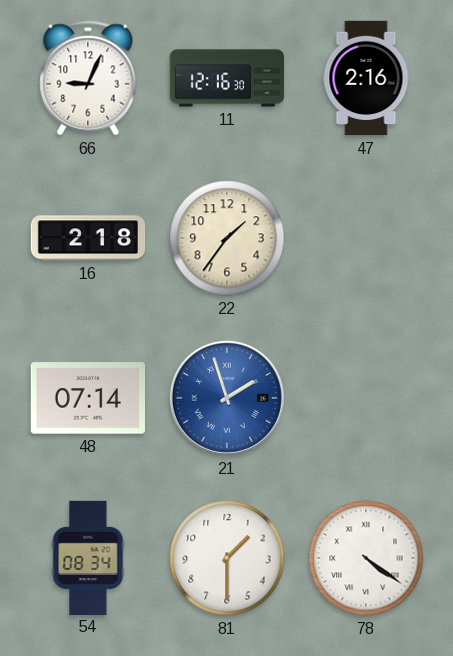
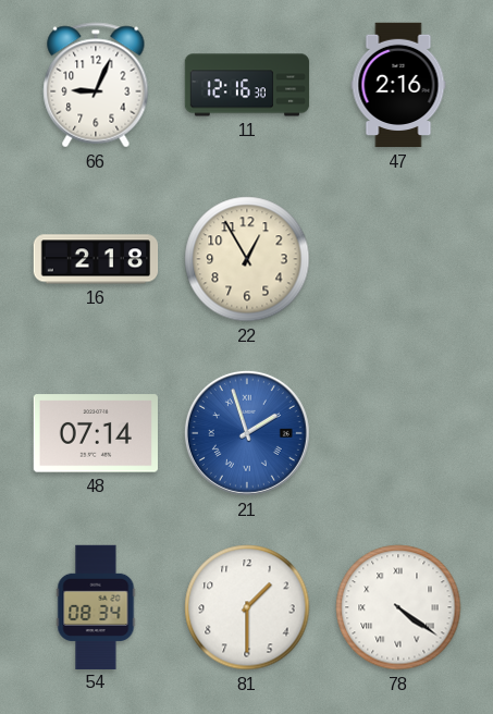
22: 1:36 -> 12:55
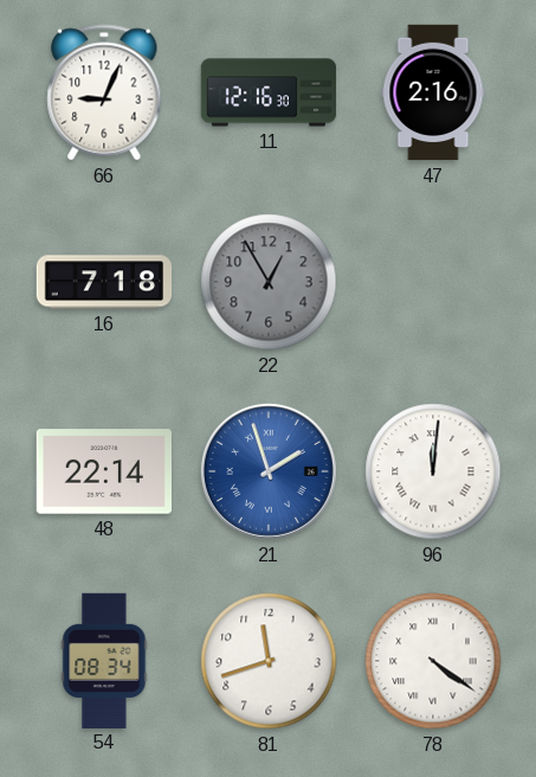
16: 2:18 -> 7:18
22 dial: cream -> grey
48: 07:14 -> 22:14
96: none -> 12:01
81: 1:30 -> 11:42
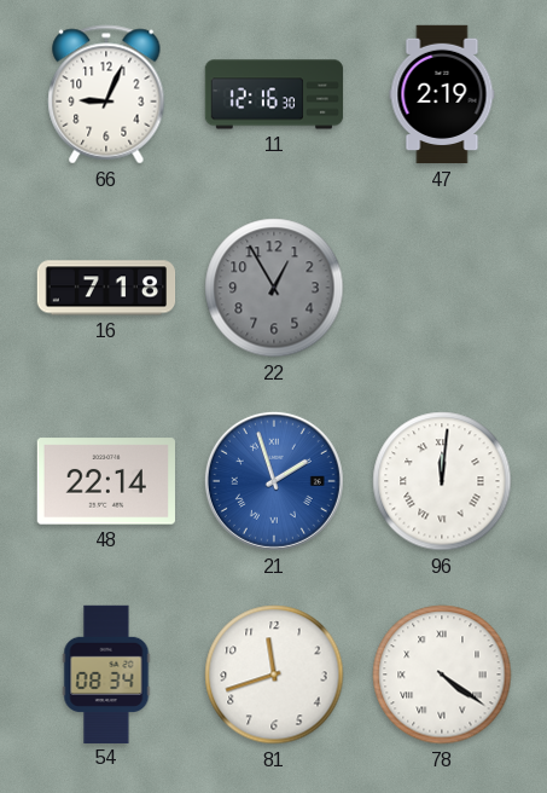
47: 2:16 -> 2:19
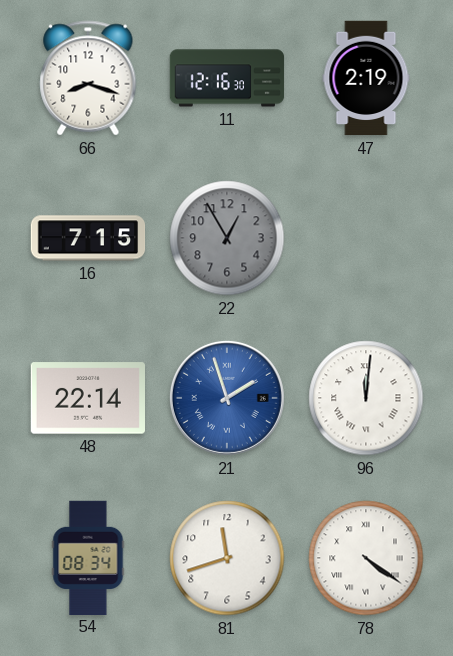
66: 9:04 -> 8:18
16: 7:18 -> 7:15
